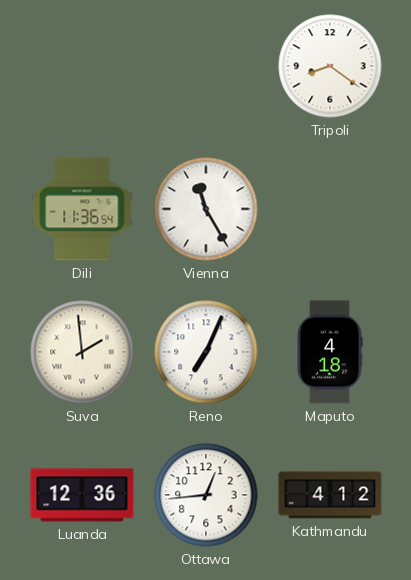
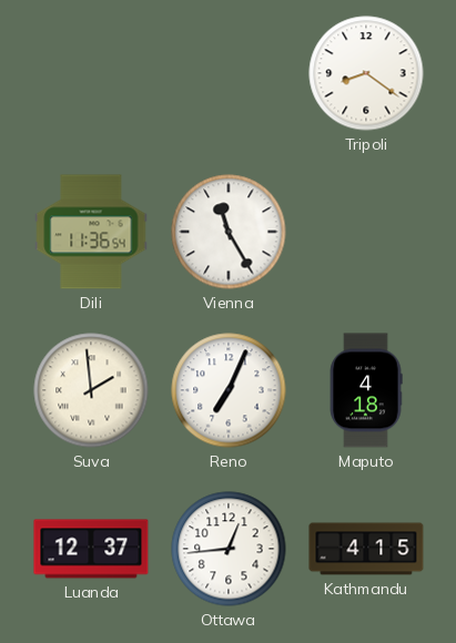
Luanda: 12:36 -> 12:37
Kathmandu: 4:12 -> 4:15
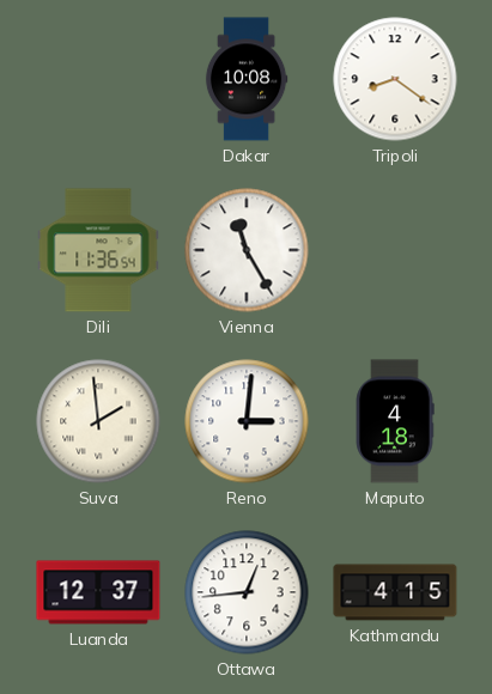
Dakar: none -> 10:08
Reno: 7:04 -> 3:01
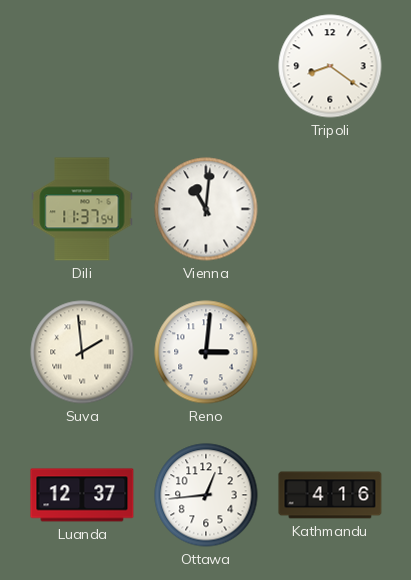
Dakar: 10:08 -> none
Dili: 11:36 -> 11:37
Vienna: 11:25 -> 11:01
Maputo: 4:18 -> none
Kathmandu: 4:15 -> 4:16
